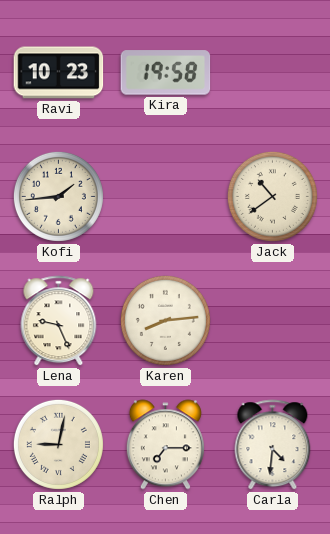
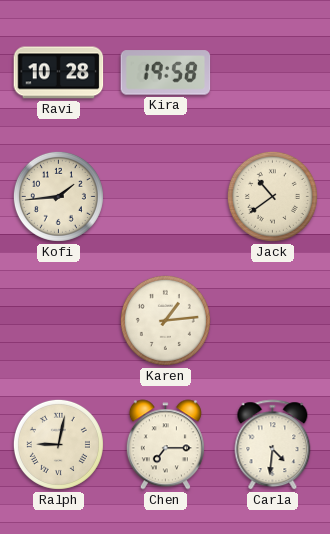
Ravi: 10:23 -> 10:28
Lena: 9:26 -> none
Karen: 8:14 -> 1:14
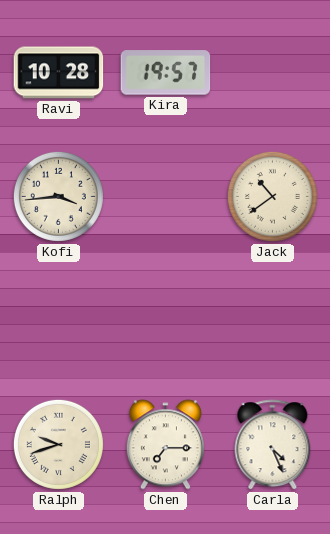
Kira: 19:58 -> 19:57
Kofi: 1:44 -> 3:44
Karen: 1:14 -> none
Ralph: 9:02 -> 9:42
Carla: 4:31 -> 4:26
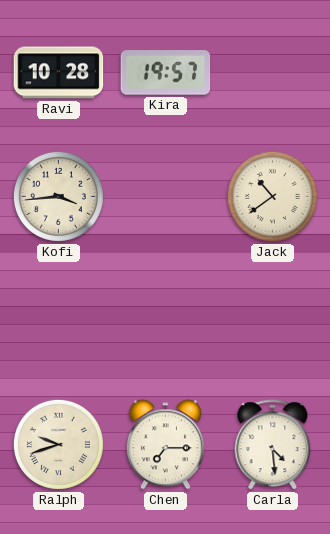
Carla: 4:26 -> 4:29
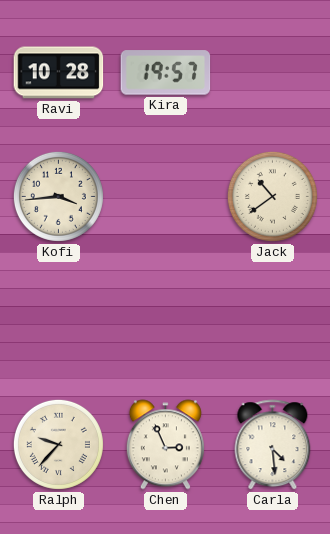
Ralph: 9:42 -> 9:37
Chen: 7:15 -> 2:56
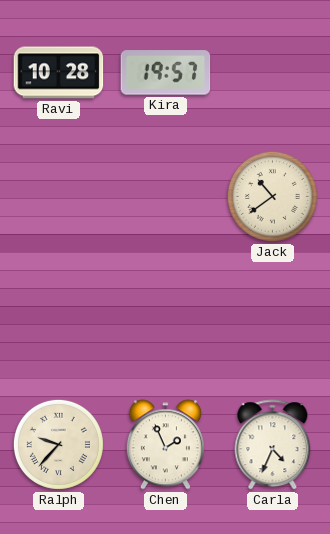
Kofi: 3:44 -> none
Chen: 2:56 -> 1:56
Carla: 4:29 -> 4:34
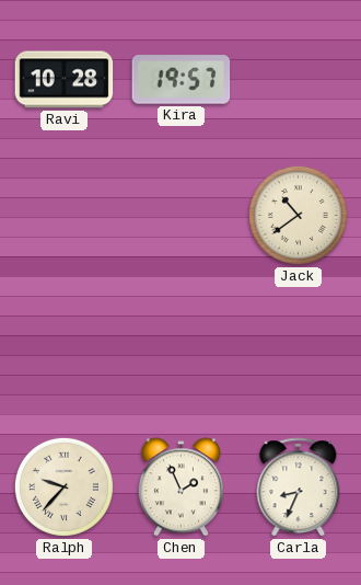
Carla: 4:34 -> 8:34
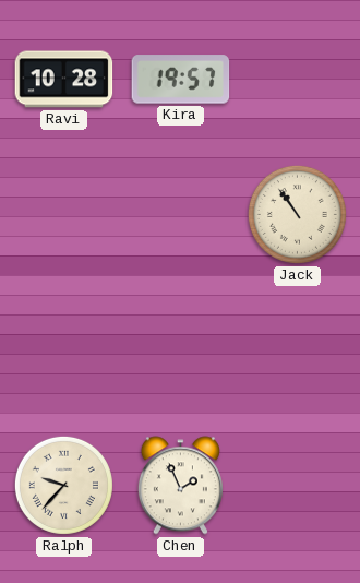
Jack: 10:39 -> 10:54
Carla: 8:34 -> none
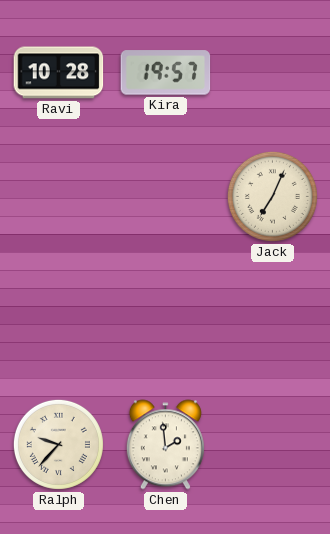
Jack: 10:54 -> 7:04
Chen: 1:56 -> 1:59
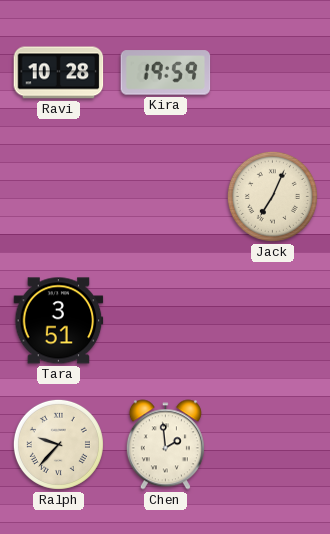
Kira: 19:57 -> 19:59
Tara: none -> 3:51
